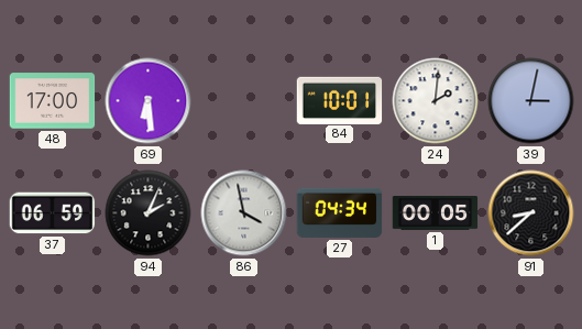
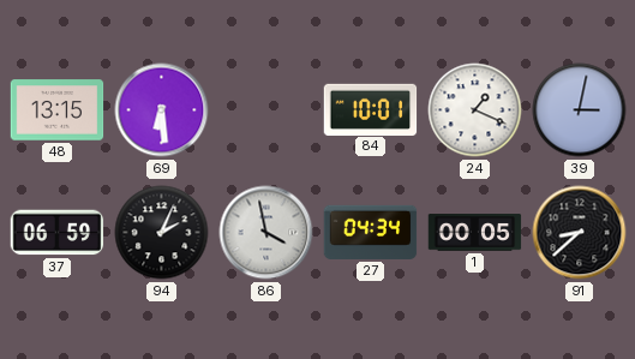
48: 17:00 -> 13:15
24: 2:01 -> 1:19
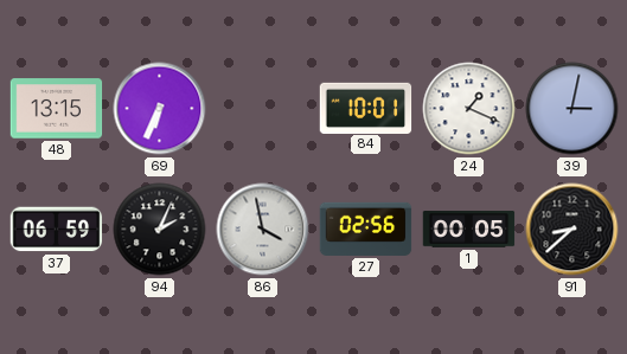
69: 6:29 -> 6:34
27: 04:34 -> 02:56
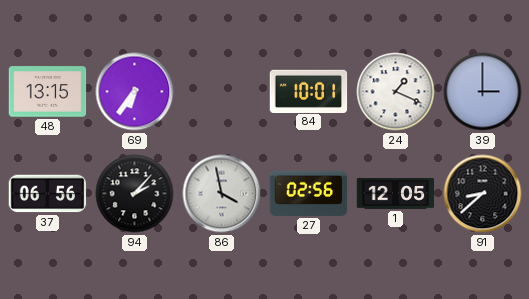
69: 6:34 -> 6:36
39: 3:02 -> 3:00
37: 06:59 -> 06:56
94: 2:04 -> 2:07
1: 00:05 -> 12:05
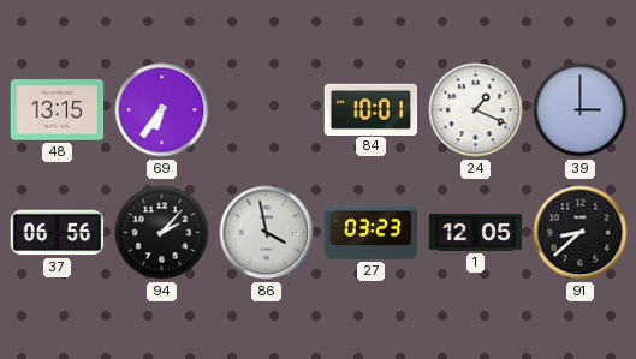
27: 02:56 -> 03:23
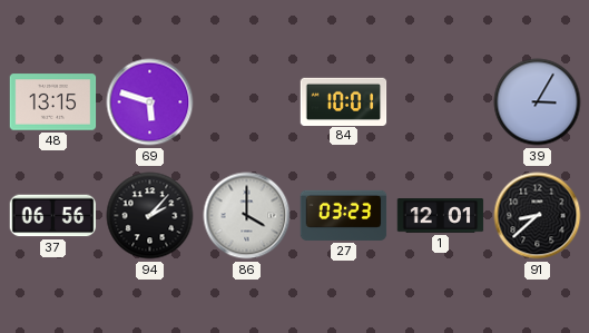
69: 6:36 -> 5:48
24: 1:19 -> none
39: 3:00 -> 3:05
86: 3:58 -> 4:00
1: 12:05 -> 12:01
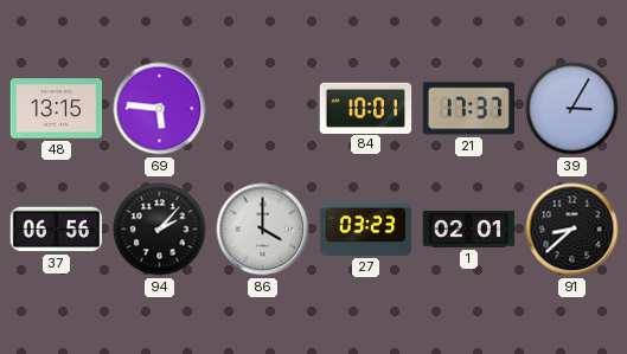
69: 5:48 -> 5:46
21: none -> 17:37
1: 12:01 -> 02:01
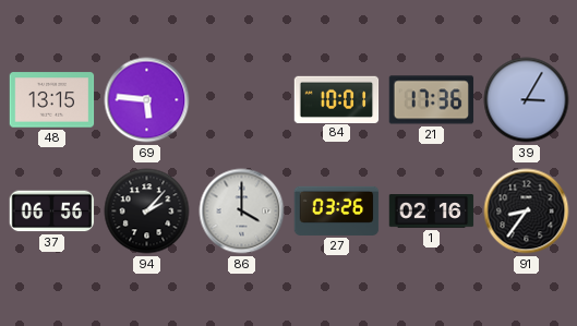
21: 17:37 -> 17:36
27: 03:23 -> 03:26
1: 02:01 -> 02:16
91: 8:38 -> 8:36
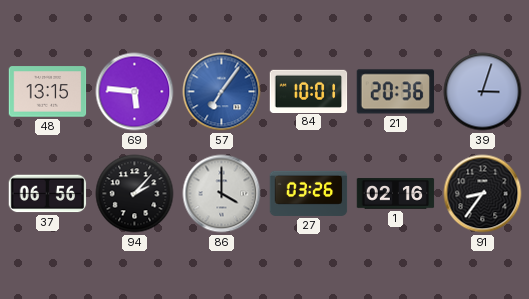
57: none -> 7:06
21: 17:36 -> 20:36
39: 3:05 -> 3:03
